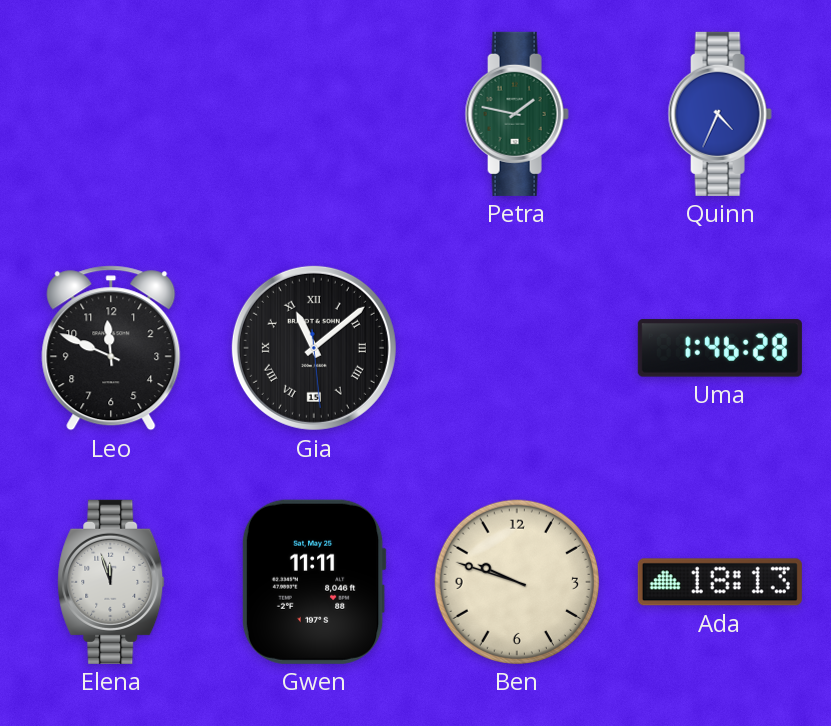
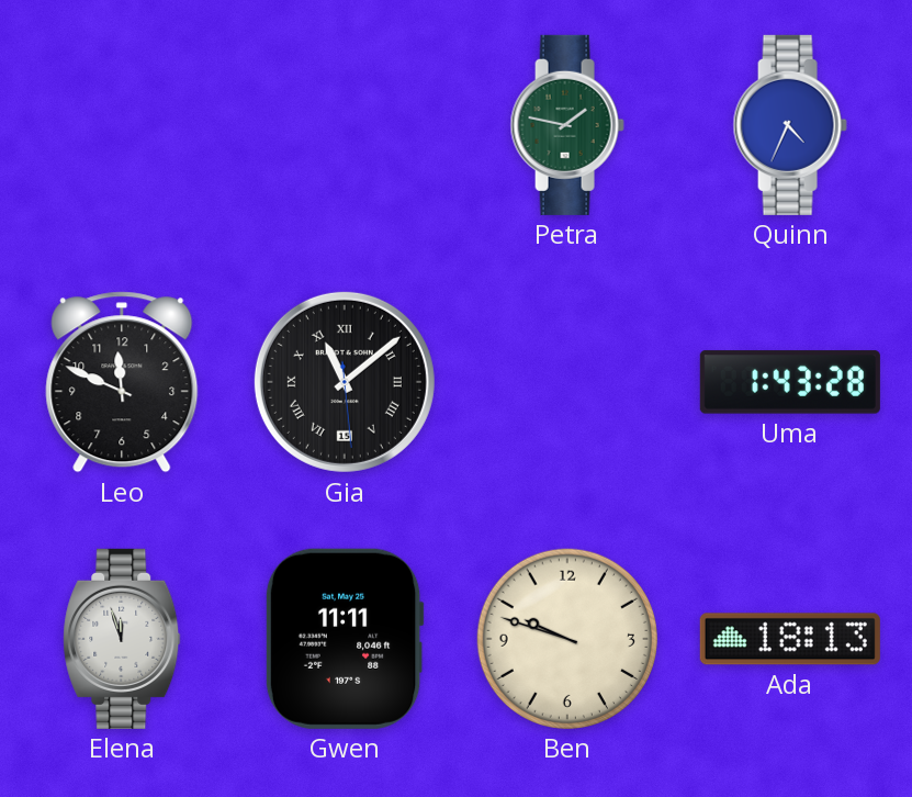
Uma: 1:46 -> 1:43
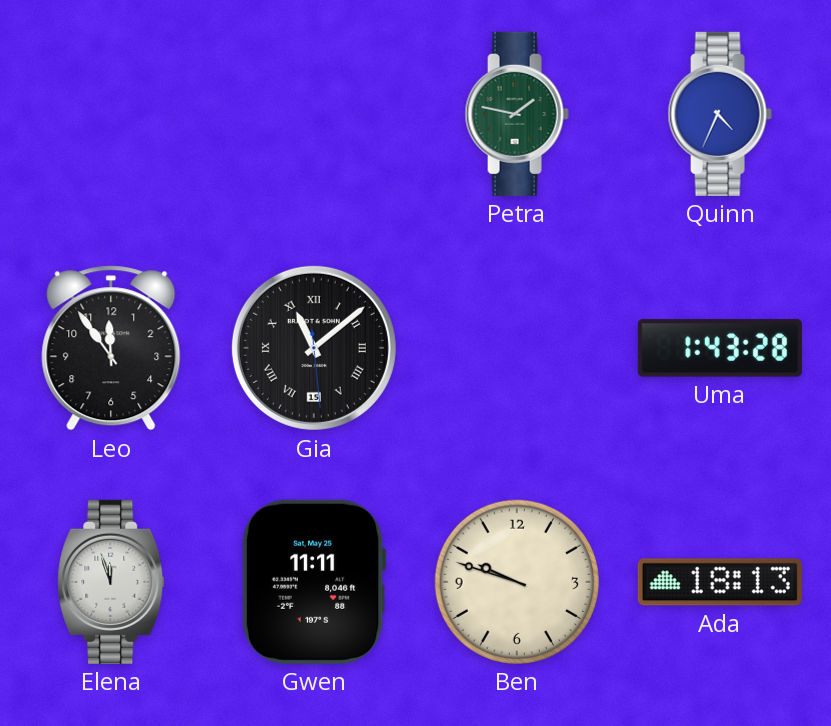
Leo: 11:49 -> 11:54
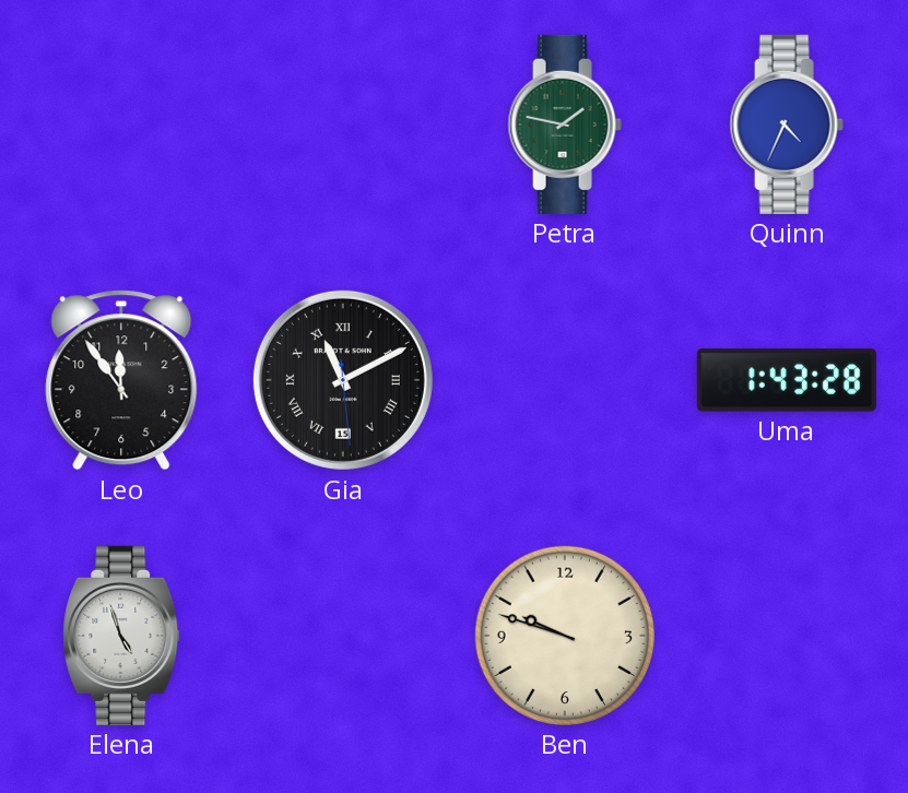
Gia: 11:08 -> 11:10
Elena: 11:57 -> 4:57
Gwen: 11:11 -> none
Ada: 18:13 -> none
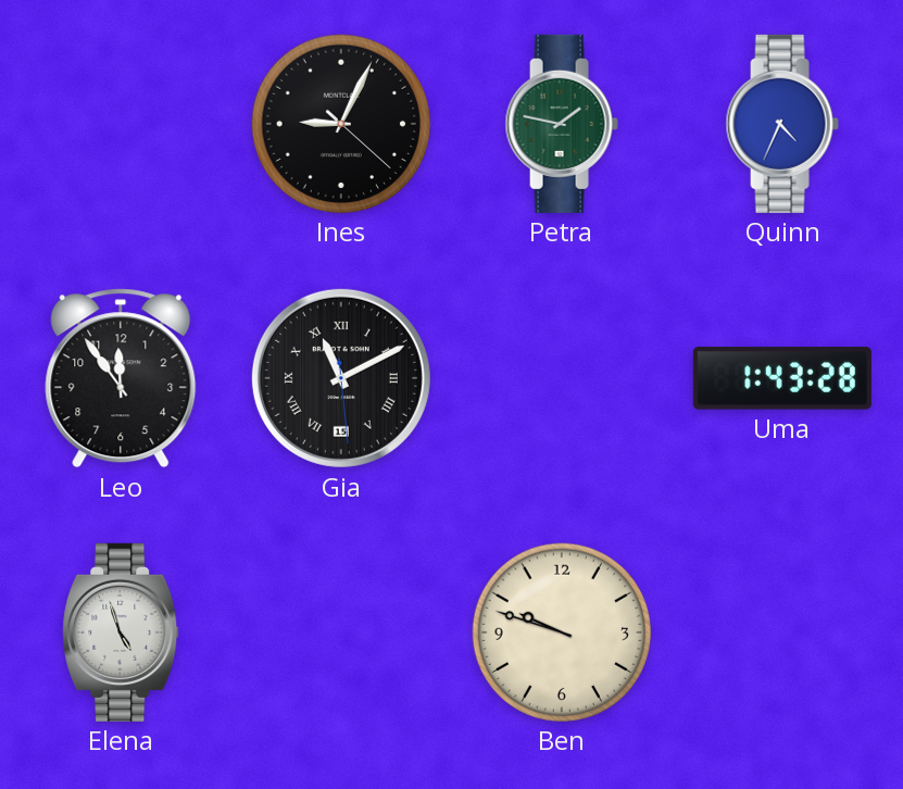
Ines: none -> 9:04
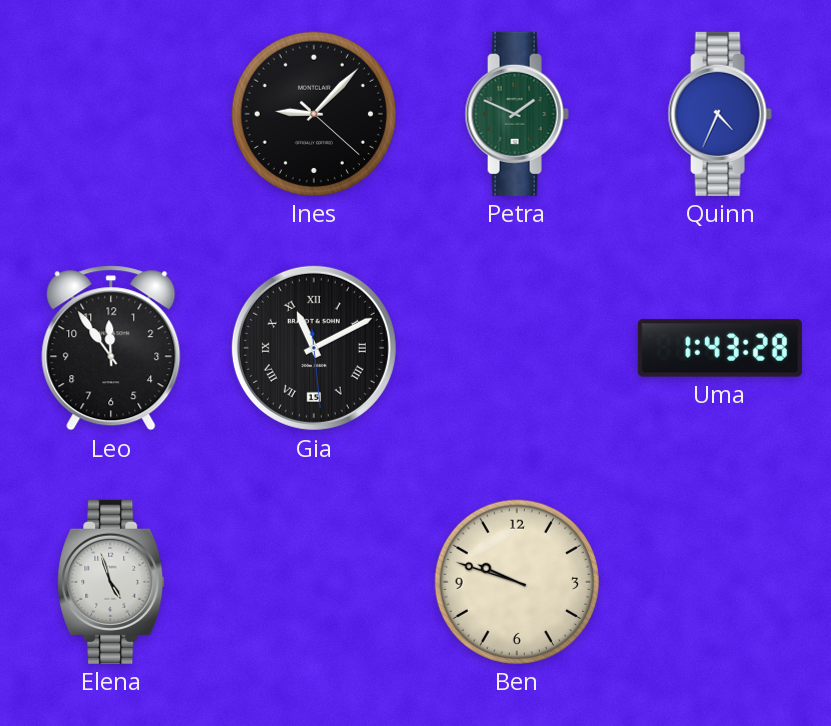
Ines: 9:04 -> 9:07
Petra: 1:47 -> 1:49
